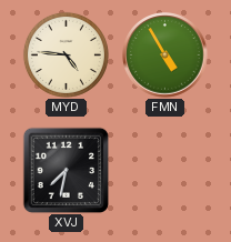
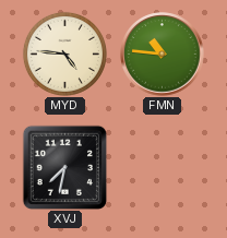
FMN: 4:55 -> 10:46
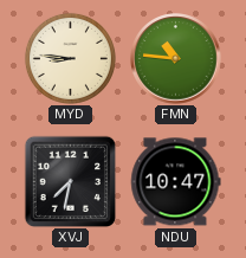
MYD: 4:46 -> 8:46
NDU: none -> 10:47
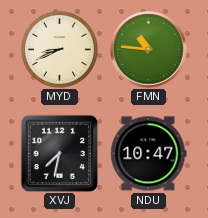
MYD: 8:46 -> 8:41
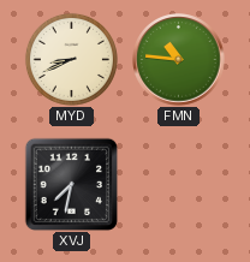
NDU: 10:47 -> none
